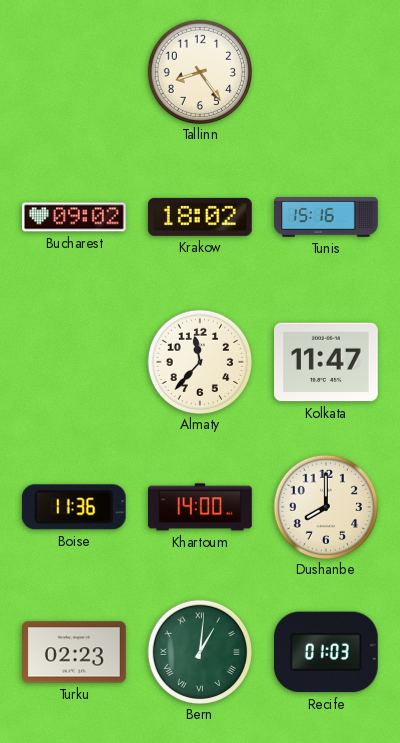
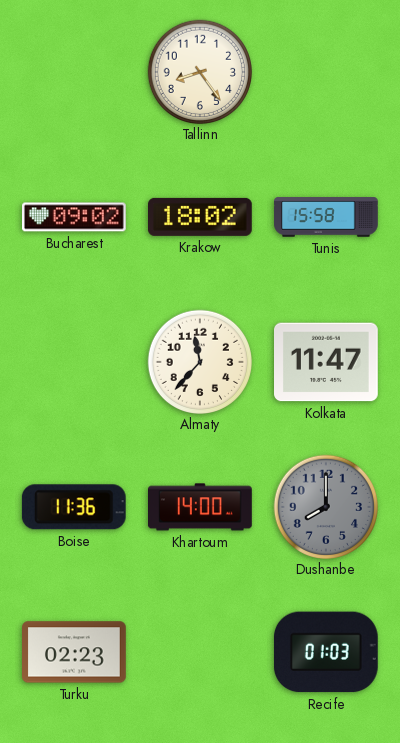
Tunis: 15:16 -> 15:58
Dushanbe dial: cream -> grey
Bern: 1:01 -> none
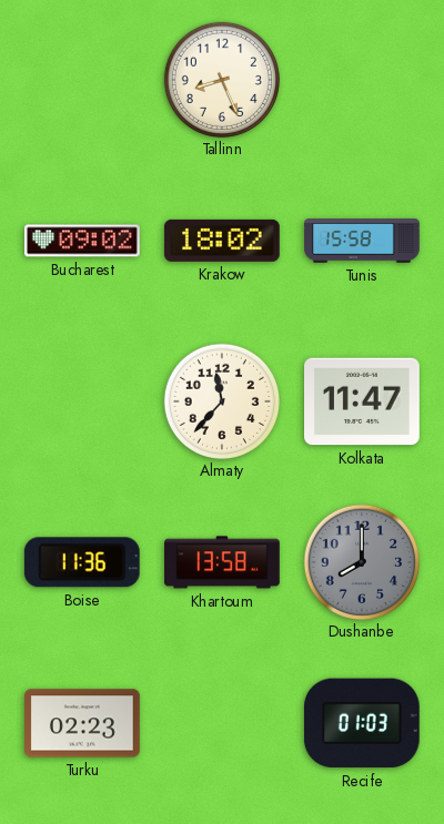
Tallinn: 8:24 -> 8:26
Khartoum: 14:00 -> 13:58
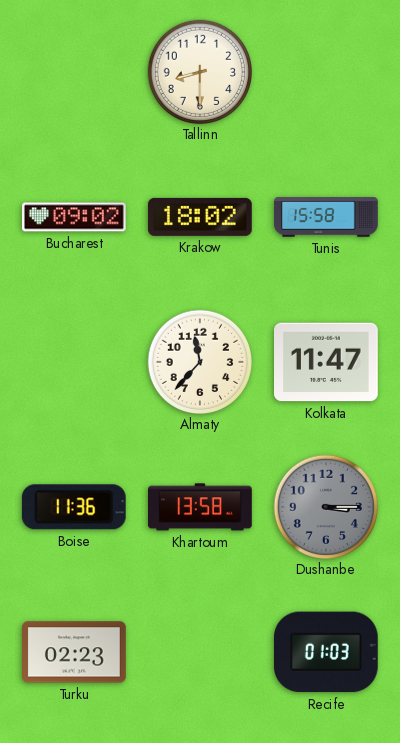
Tallinn: 8:26 -> 8:30
Dushanbe: 8:00 -> 3:15
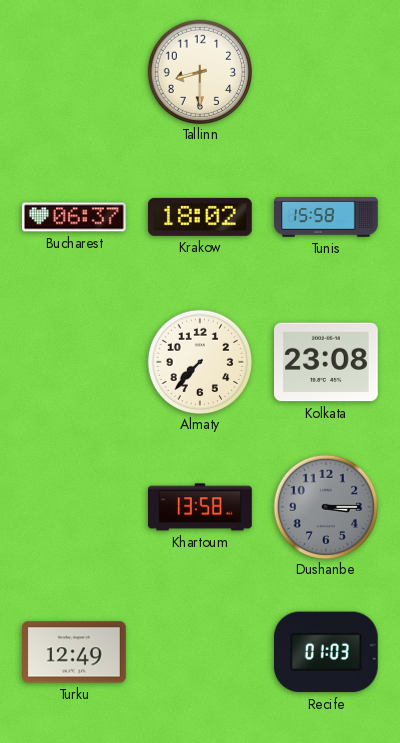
Bucharest: 09:02 -> 06:37
Almaty: 11:37 -> 7:37
Kolkata: 11:47 -> 23:08
Boise: 11:36 -> none
Turku: 02:23 -> 12:49
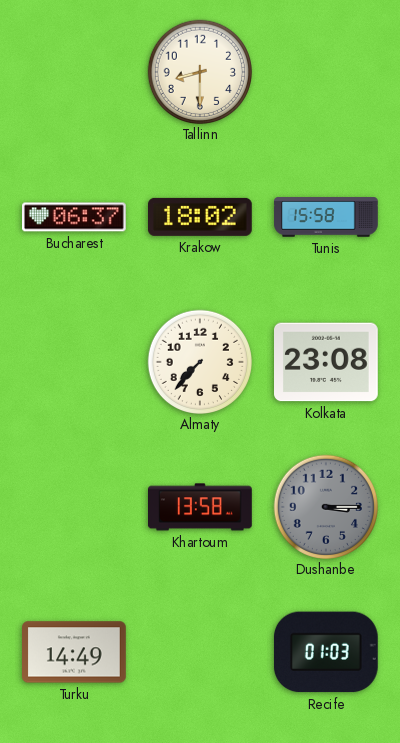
Turku: 12:49 -> 14:49
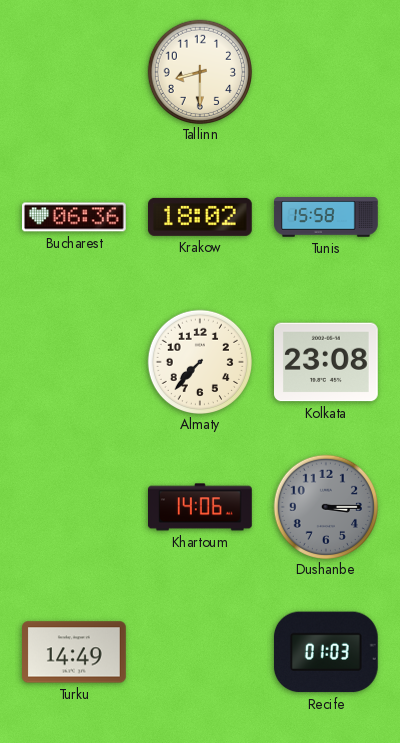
Bucharest: 06:37 -> 06:36
Khartoum: 13:58 -> 14:06
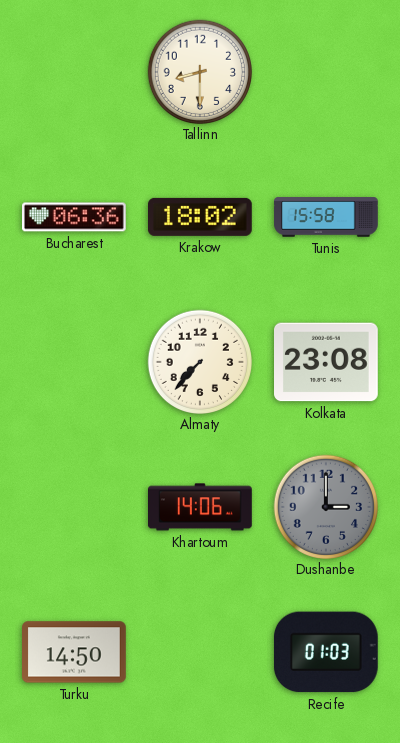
Dushanbe: 3:15 -> 3:00
Turku: 14:49 -> 14:50
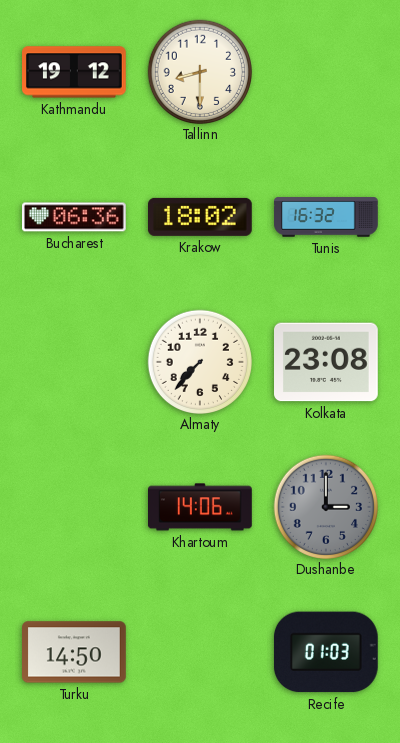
Kathmandu: none -> 19:12
Tunis: 15:58 -> 16:32
